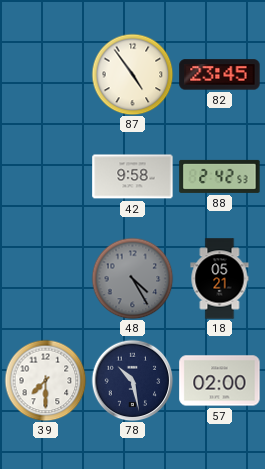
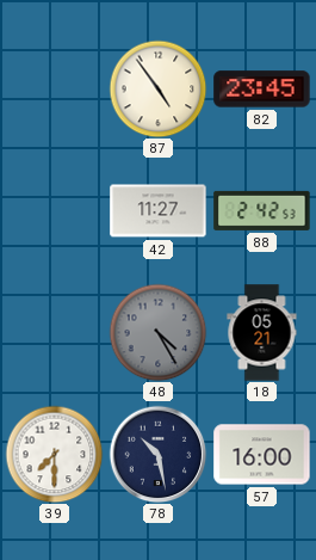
42: 9:58 -> 11:27
57: 02:00 -> 16:00
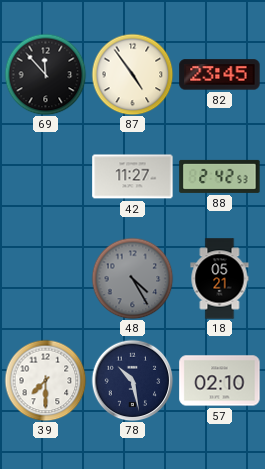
69: none -> 11:53
57: 16:00 -> 02:10
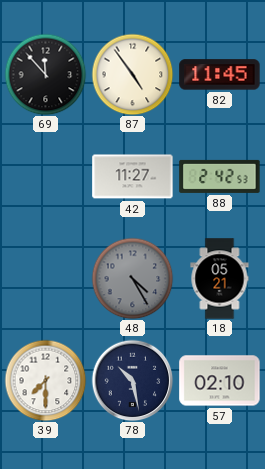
82: 23:45 -> 11:45
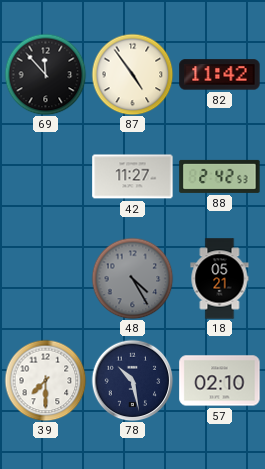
82: 11:45 -> 11:42
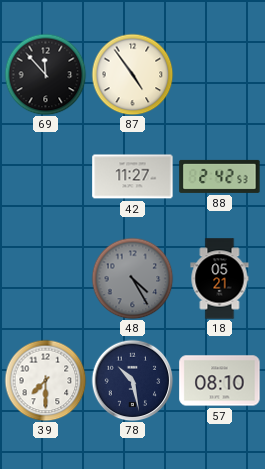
82: 11:42 -> none
57: 02:10 -> 08:10
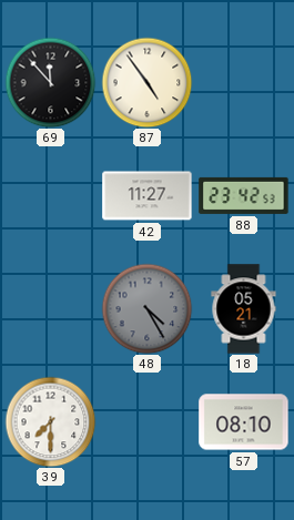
88: 2:42 -> 23:42
78: 10:28 -> none
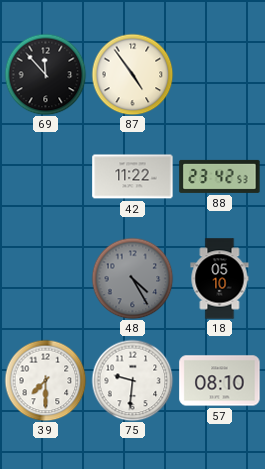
42: 11:27 -> 11:22
18: 05:21 -> 05:10
75: none -> 9:31
